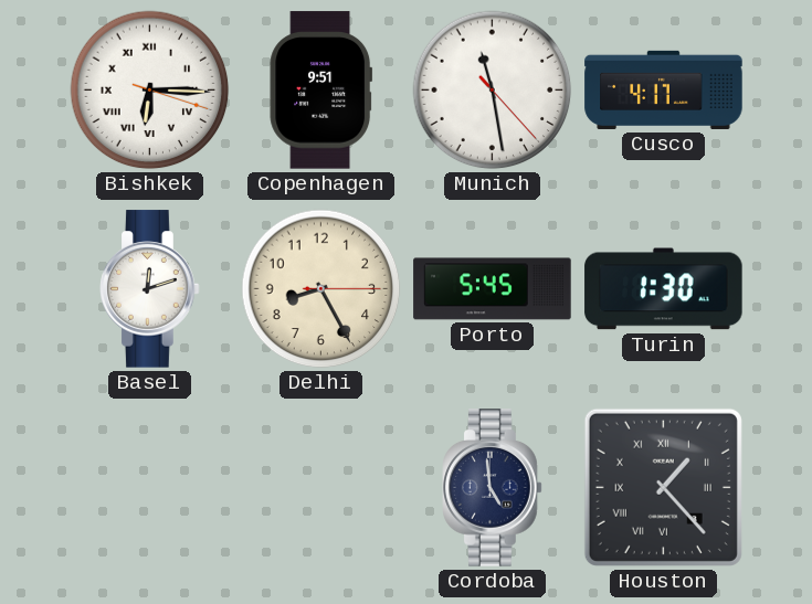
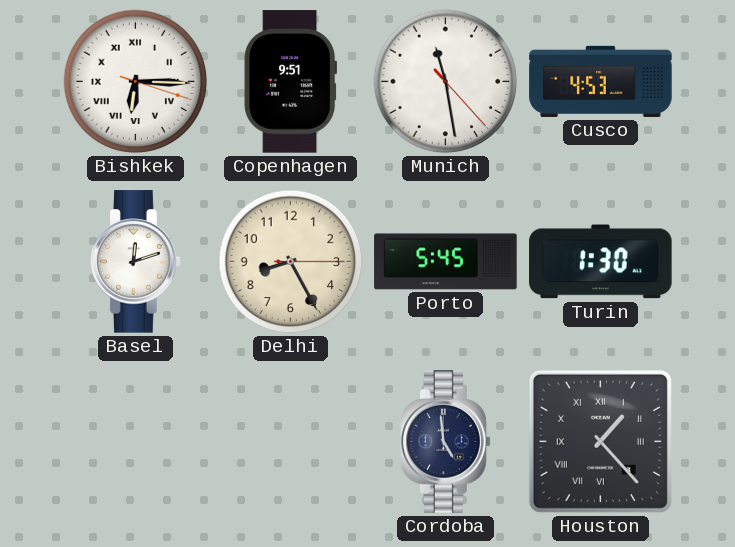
Cusco: 4:17 -> 4:53
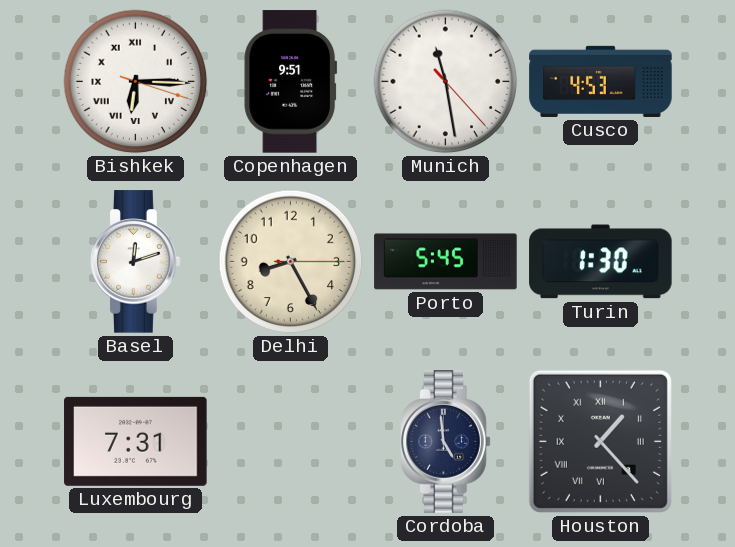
Luxembourg: none -> 7:31
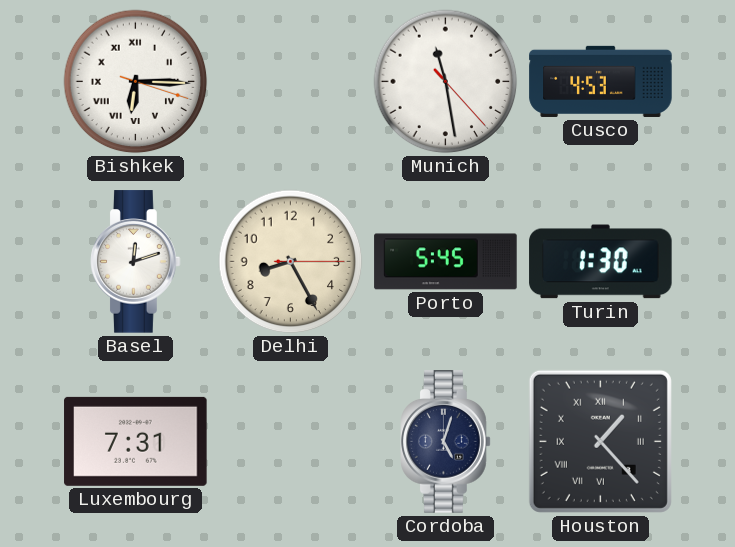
Copenhagen: 9:51 -> none
Cordoba: 4:59 -> 5:03
